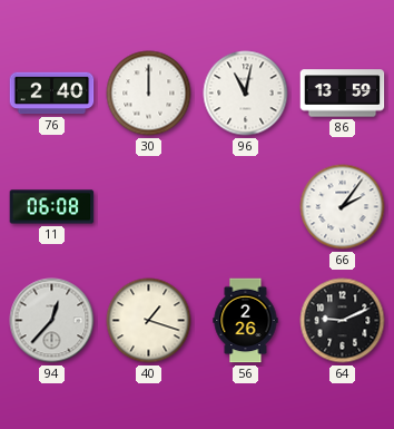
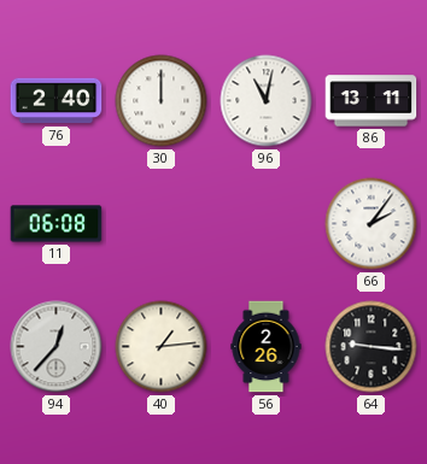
86: 13:59 -> 13:11
40: 1:18 -> 1:14
64: 9:11 -> 9:16
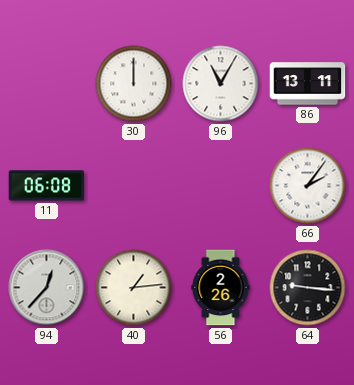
76: 2:40 -> none
96: 11:02 -> 11:05
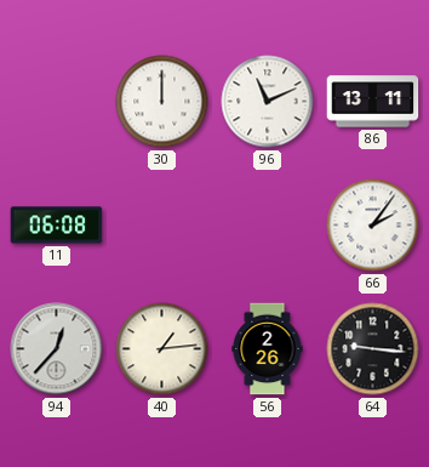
96: 11:05 -> 11:11
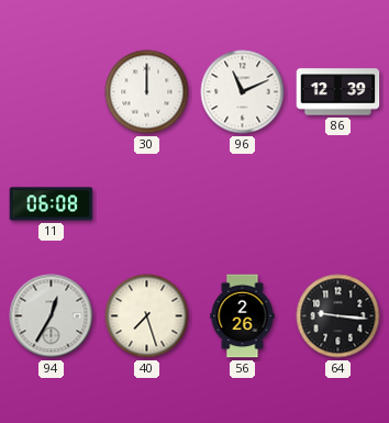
86: 13:11 -> 12:39
66: 2:06 -> none
94: 12:37 -> 12:35
40: 1:14 -> 7:27
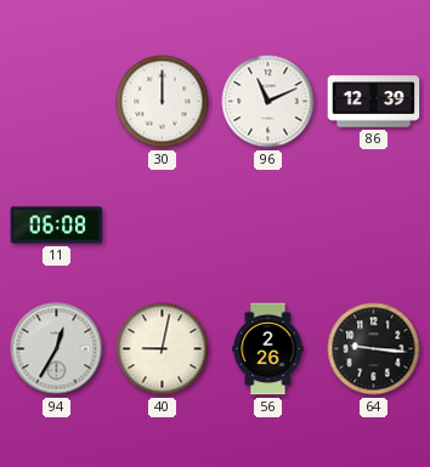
40: 7:27 -> 9:02
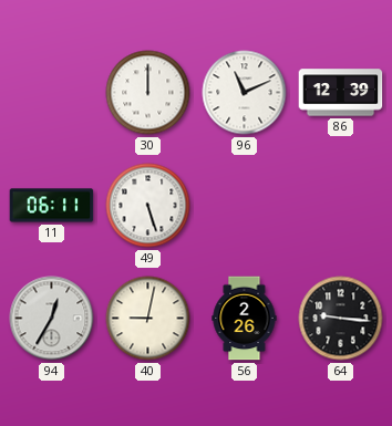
11: 06:08 -> 06:11
49: none -> 5:27
